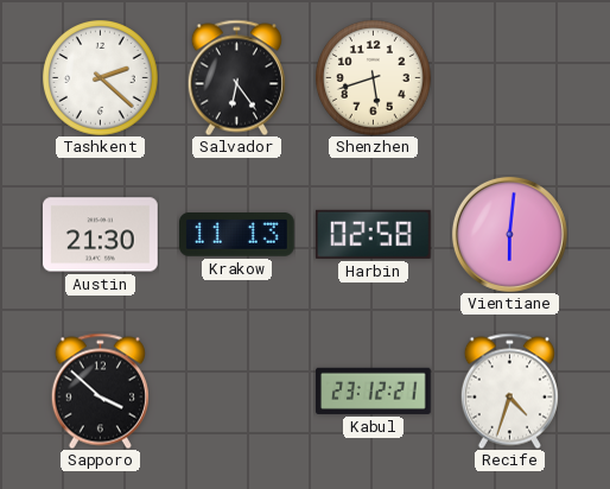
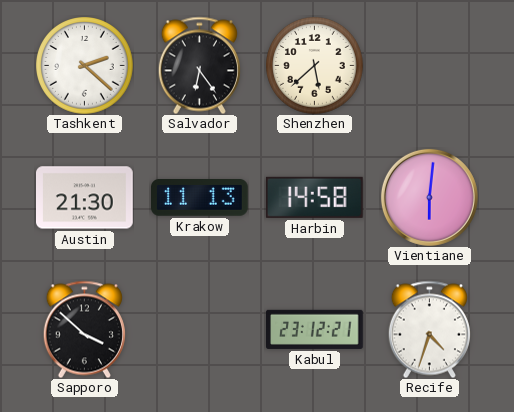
Shenzhen: 5:42 -> 5:38
Harbin: 02:58 -> 14:58
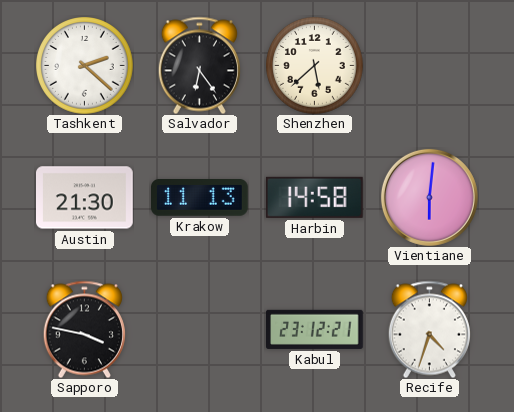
Sapporo: 3:52 -> 3:47
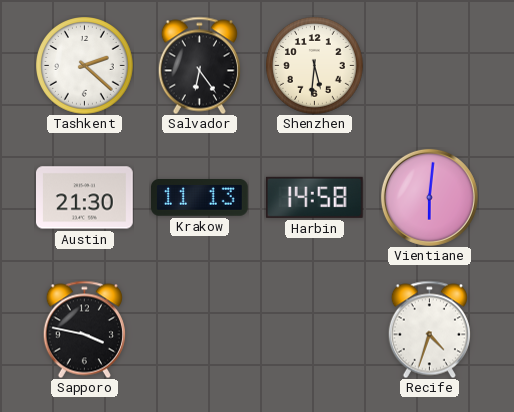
Shenzhen: 5:38 -> 5:31
Kabul: 23:12 -> none
